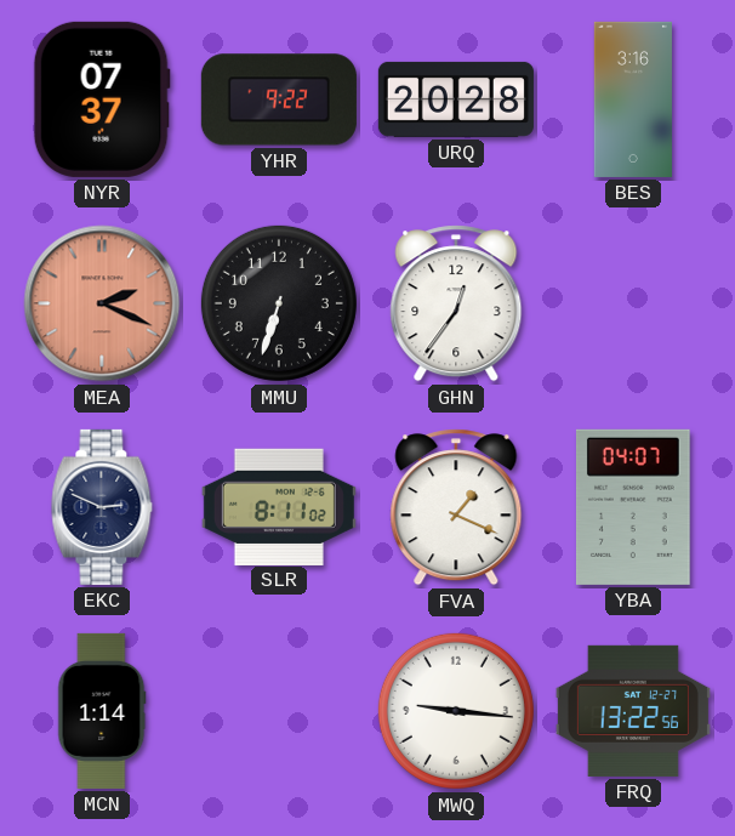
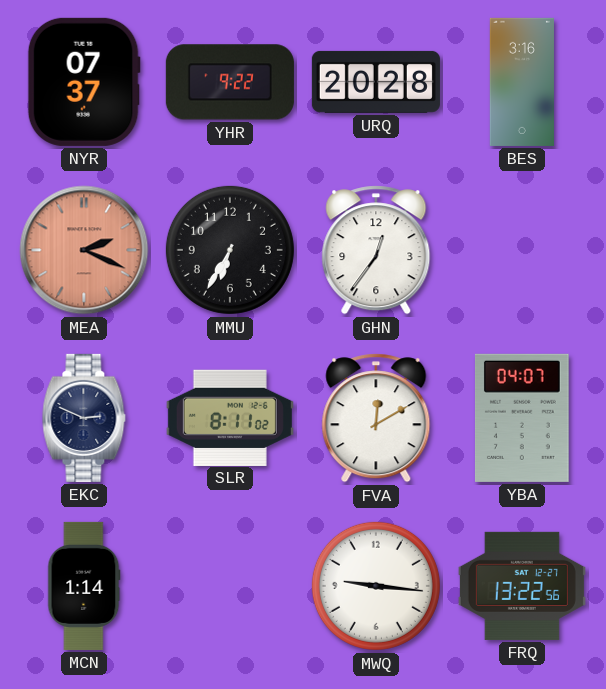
MMU: 6:33 -> 6:35
FVA: 1:19 -> 12:10
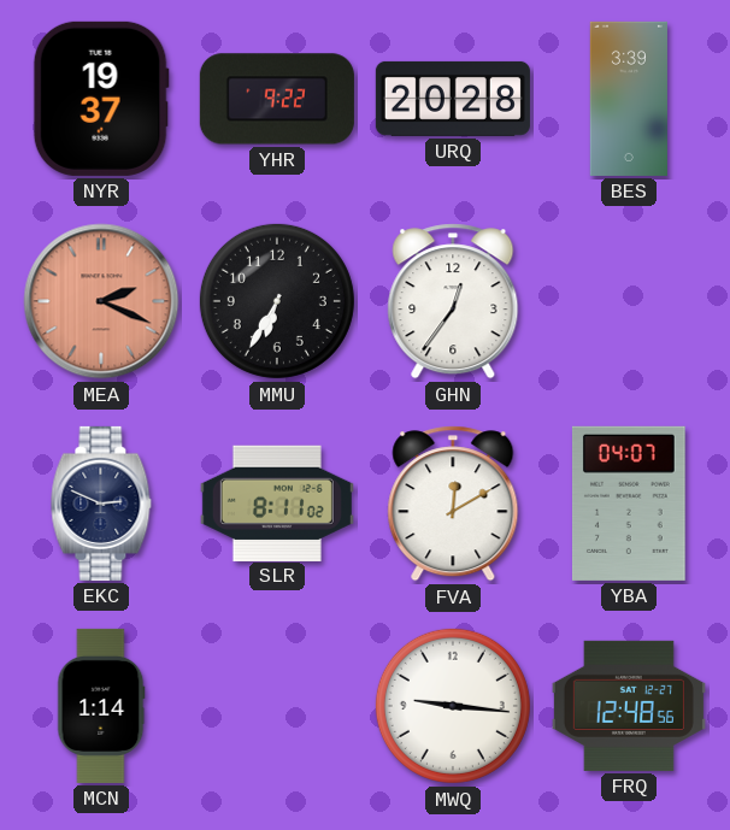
NYR: 07:37 -> 19:37
BES: 3:16 -> 3:39
FRQ: 13:22 -> 12:48
